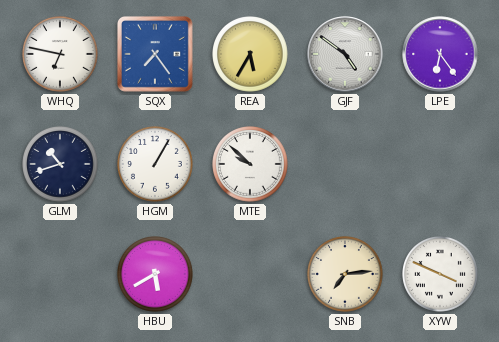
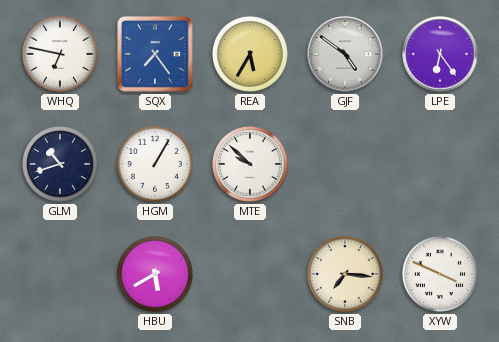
SNB: 7:14 -> 7:16
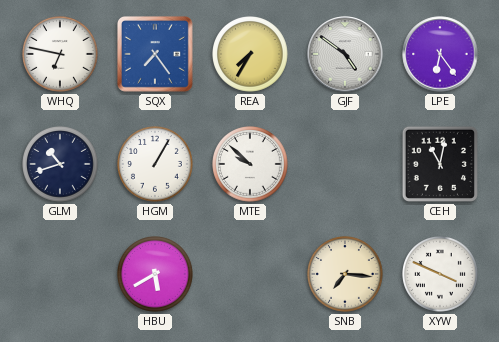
REA: 5:35 -> 7:35
CEH: none -> 11:02
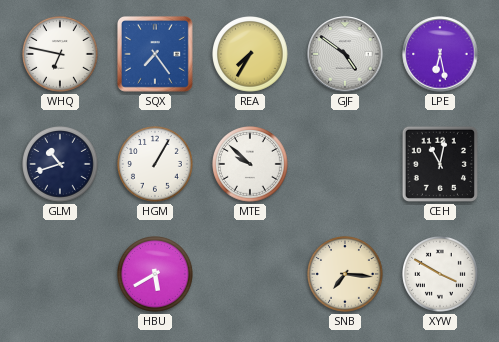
LPE: 6:24 -> 6:28
XYW: 3:49 -> 3:50
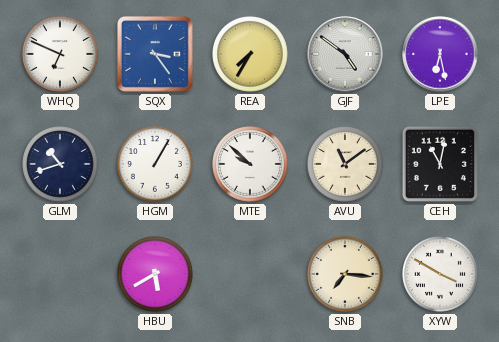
WHQ: 6:47 -> 6:49
SQX: 7:24 -> 3:24
AVU: none -> 11:09
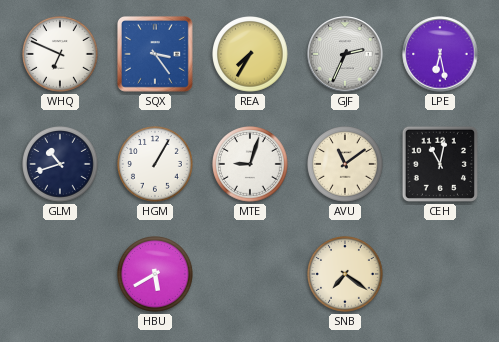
GJF: 4:51 -> 2:34
MTE: 9:52 -> 9:03
SNB: 7:16 -> 7:21
XYW: 3:50 -> none
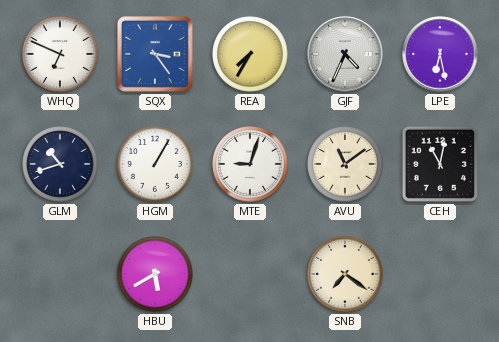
GJF: 2:34 -> 4:34
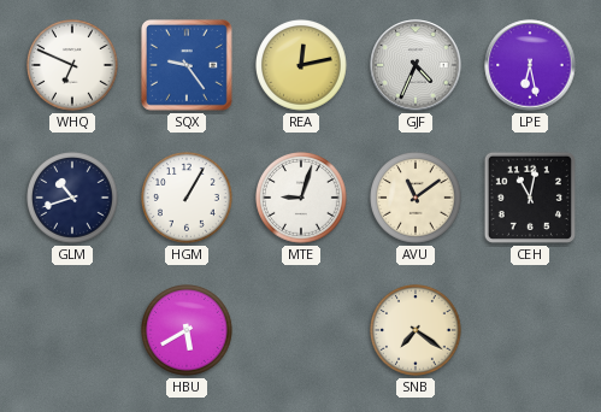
SQX: 3:24 -> 9:24
REA: 7:35 -> 12:13
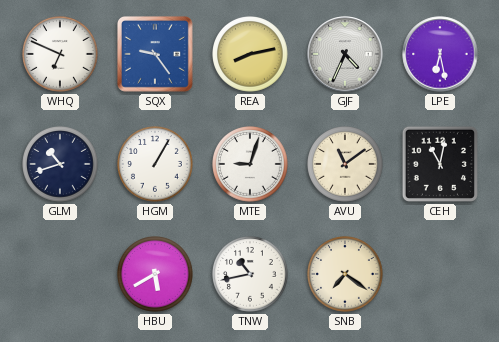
REA: 12:13 -> 8:13
TNW: none -> 10:43
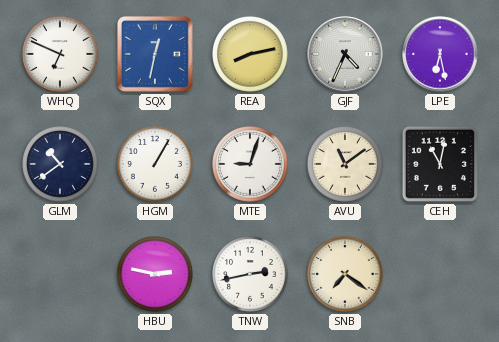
SQX: 9:24 -> 12:32
GLM: 10:42 -> 10:39
HBU: 5:40 -> 2:47
TNW: 10:43 -> 2:43
